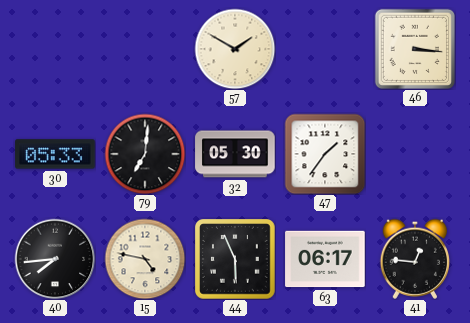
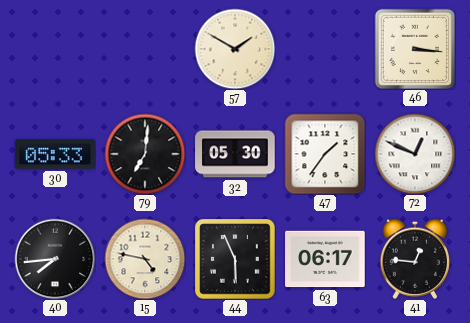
72: none -> 12:49
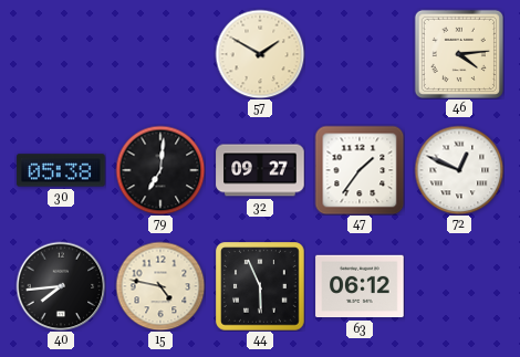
46: 3:16 -> 4:14
30: 05:33 -> 05:38
32: 05:30 -> 09:27
63: 06:17 -> 06:12
41: 12:46 -> none
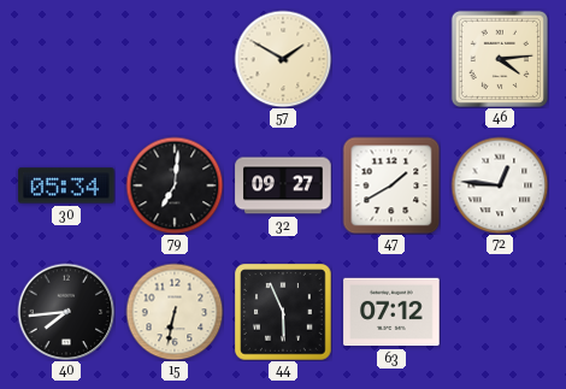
30: 05:38 -> 05:34
47: 1:36 -> 1:40
72: 12:49 -> 12:46
15: 4:47 -> 6:32
63: 06:12 -> 07:12
